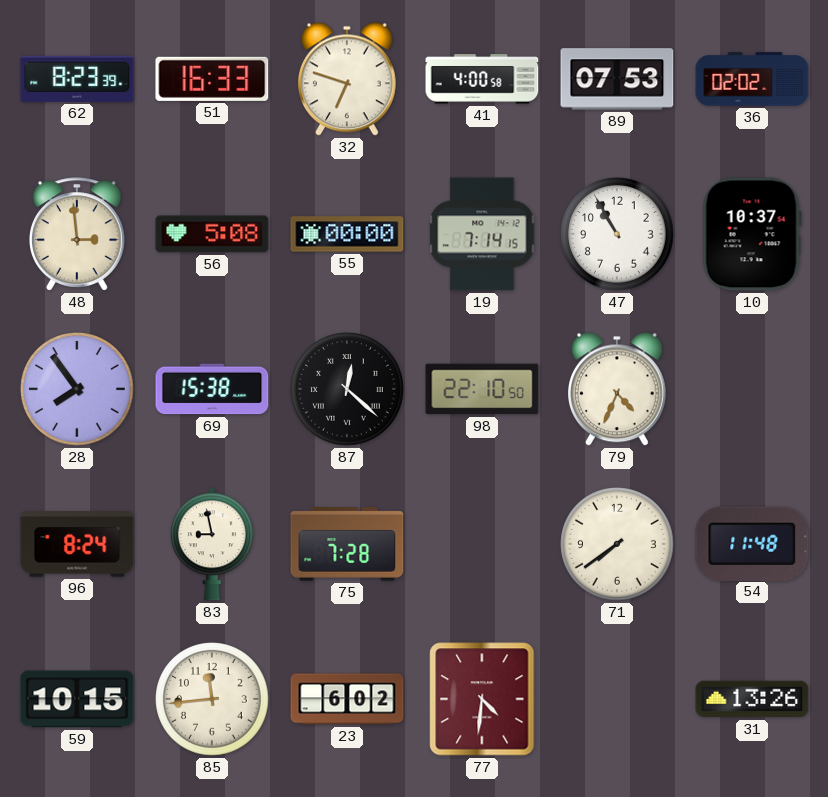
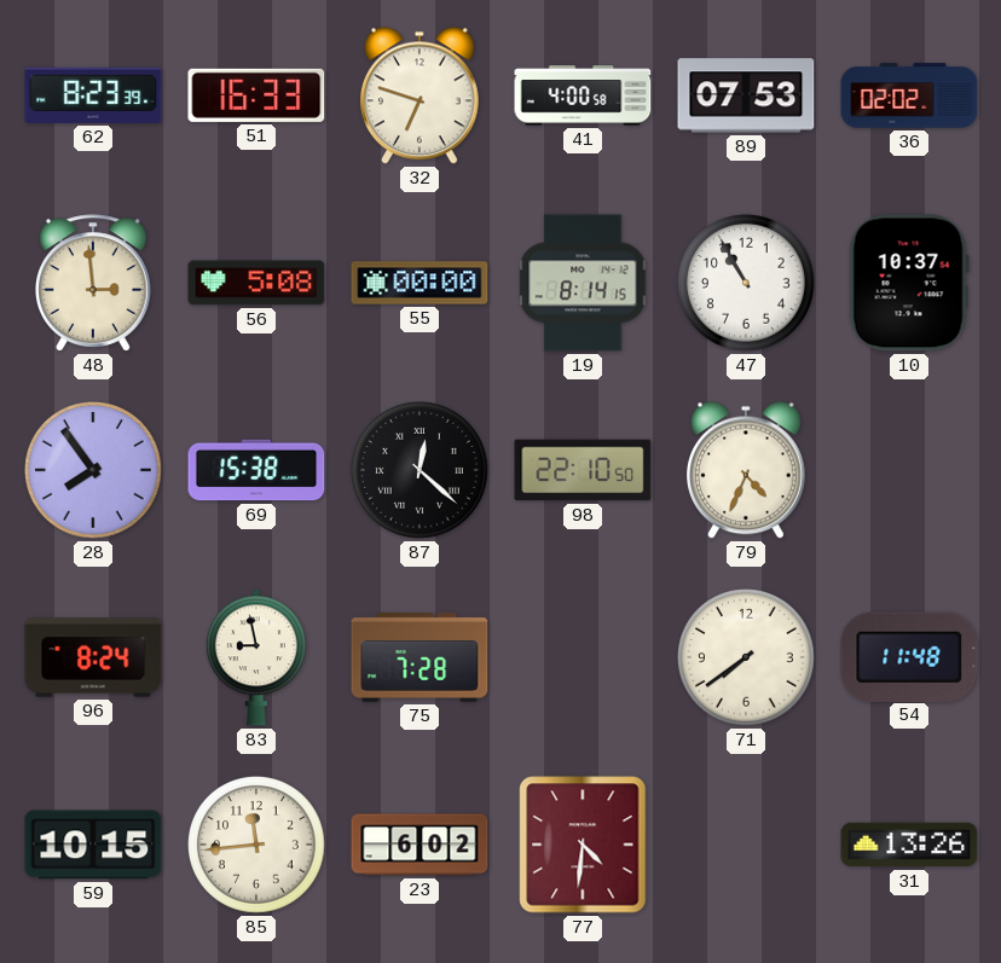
19: 7:14 -> 8:14
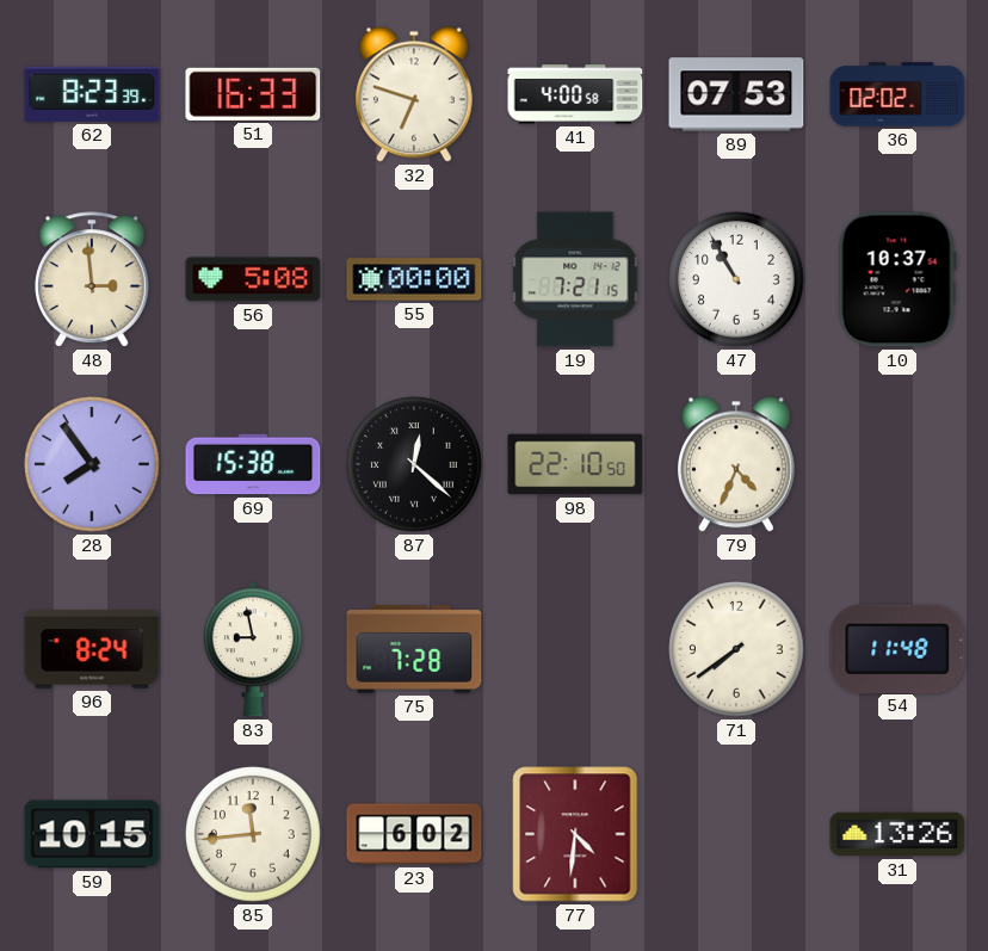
19: 8:14 -> 7:21
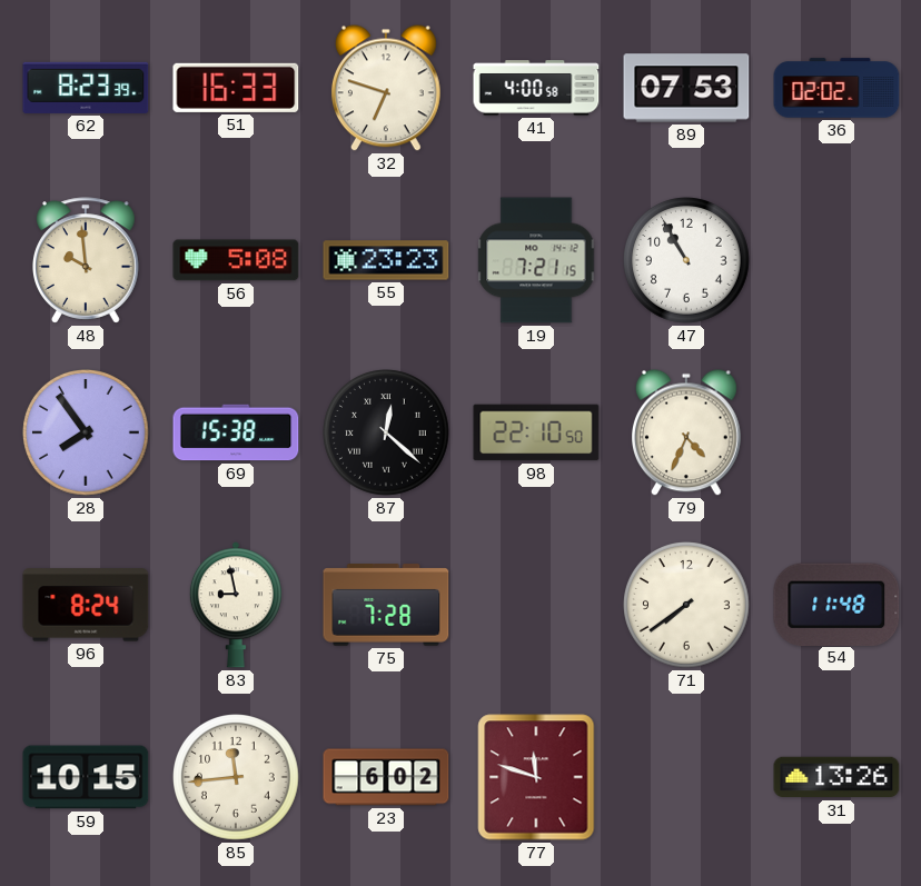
48: 2:59 -> 9:59
55: 00:00 -> 23:23
10: 10:37 -> none
77: 4:31 -> 11:48
